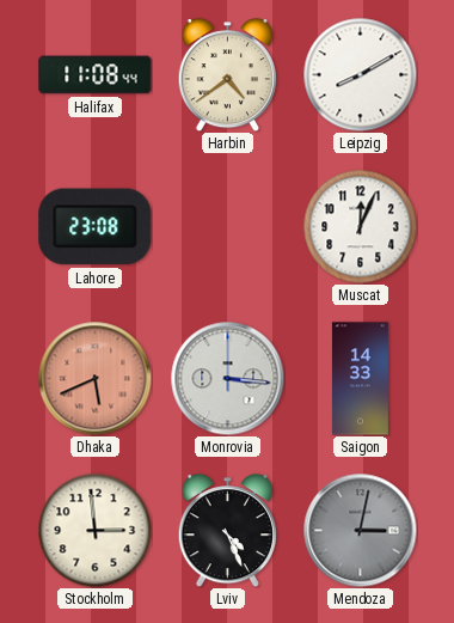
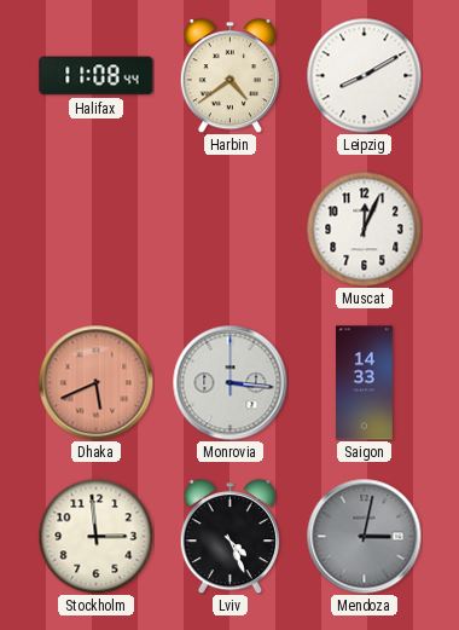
Lahore: 23:08 -> none
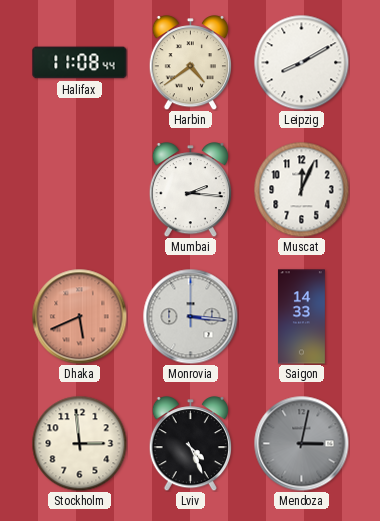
Mumbai: none -> 2:16
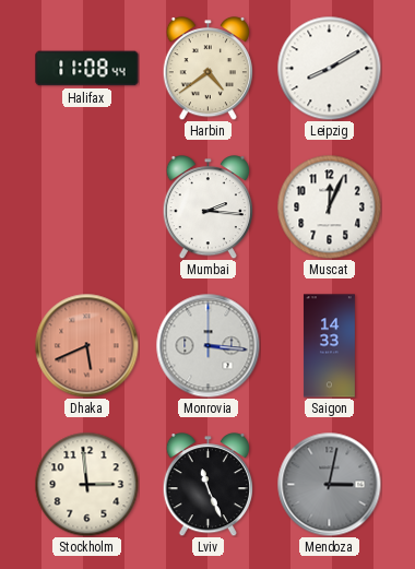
Lviv: 4:26 -> 11:26
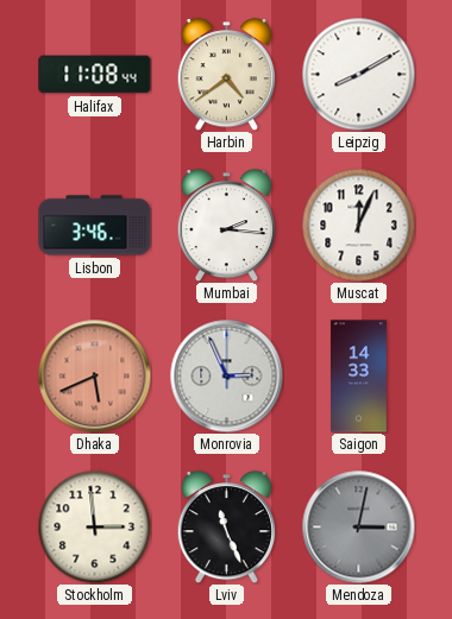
Lisbon: none -> 3:46
Monrovia: 3:16 -> 2:56
